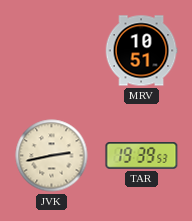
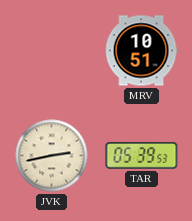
TAR: 19:39 -> 05:39
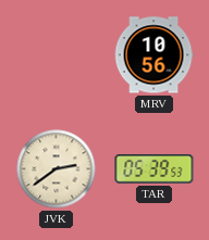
MRV: 10:51 -> 10:56
JVK: 2:43 -> 2:39
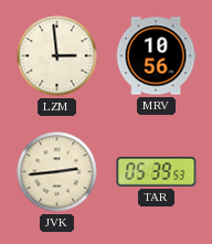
LZM: none -> 2:59
JVK: 2:39 -> 2:44
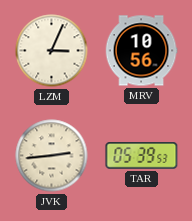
LZM: 2:59 -> 3:04
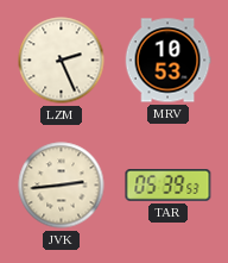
LZM: 3:04 -> 2:26
MRV: 10:56 -> 10:53
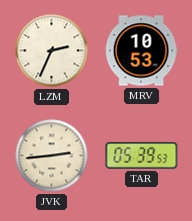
LZM: 2:26 -> 2:34
